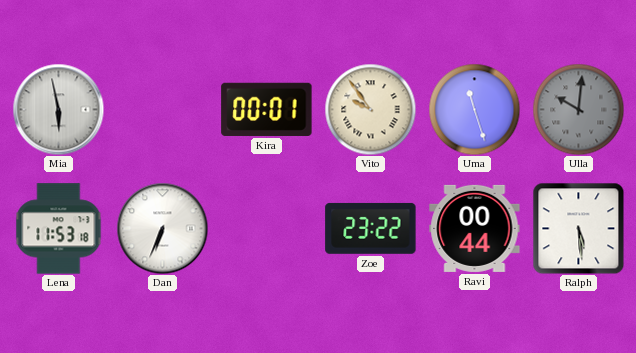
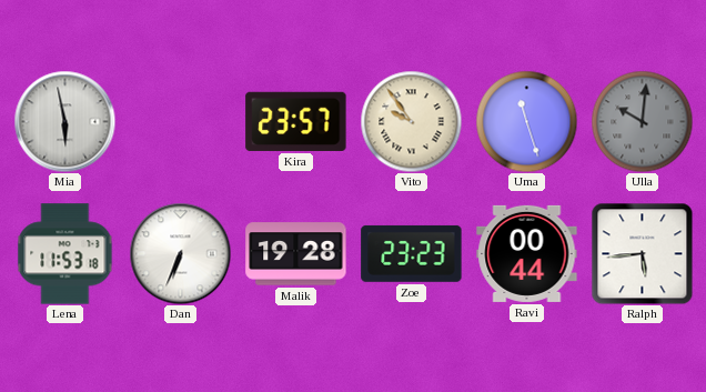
Kira: 00:01 -> 23:57
Malik: none -> 19:28
Zoe: 23:22 -> 23:23
Ralph: 5:29 -> 5:44
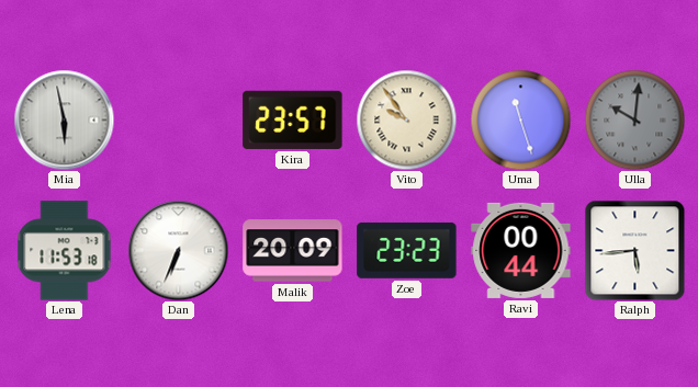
Malik: 19:28 -> 20:09
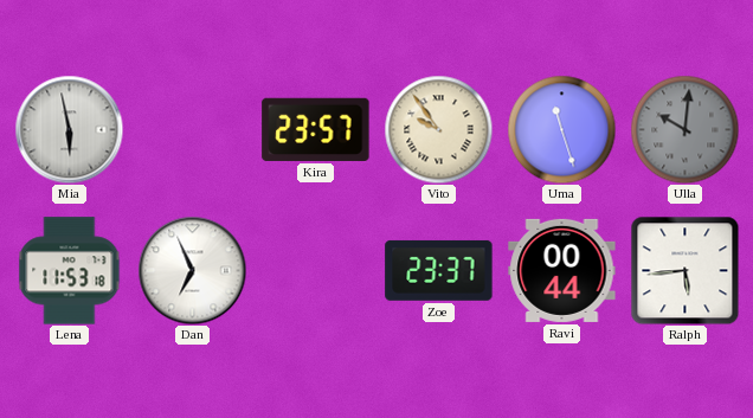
Dan: 6:34 -> 6:56
Malik: 20:09 -> none
Zoe: 23:23 -> 23:37
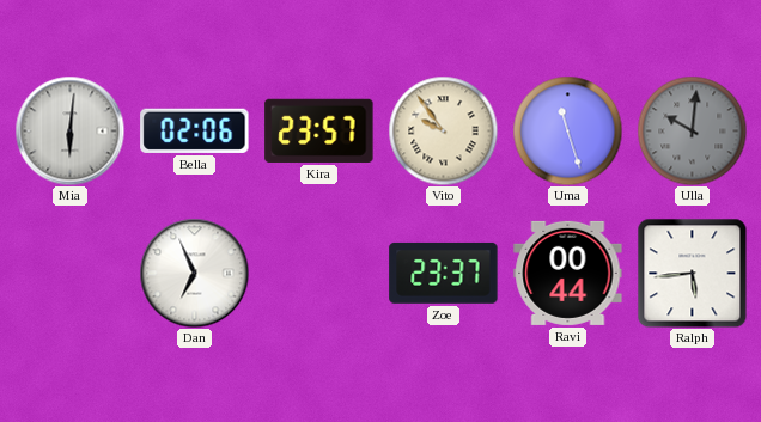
Mia: 5:58 -> 6:01
Bella: none -> 02:06
Lena: 11:53 -> none
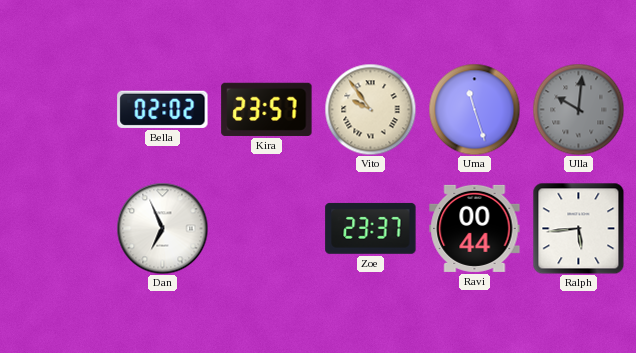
Mia: 6:01 -> none
Bella: 02:06 -> 02:02
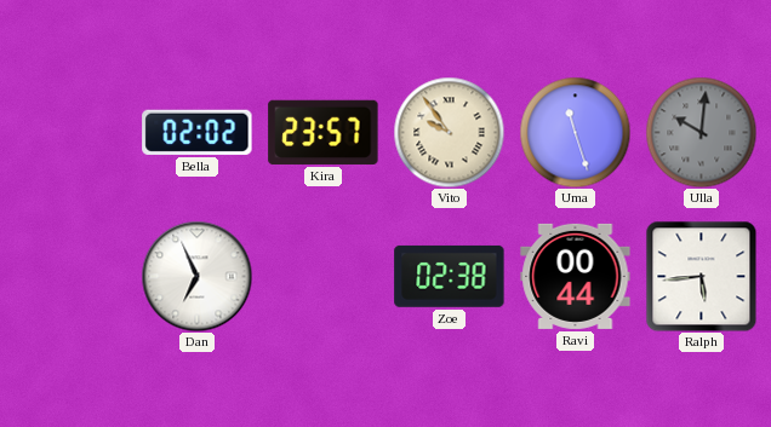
Zoe: 23:37 -> 02:38
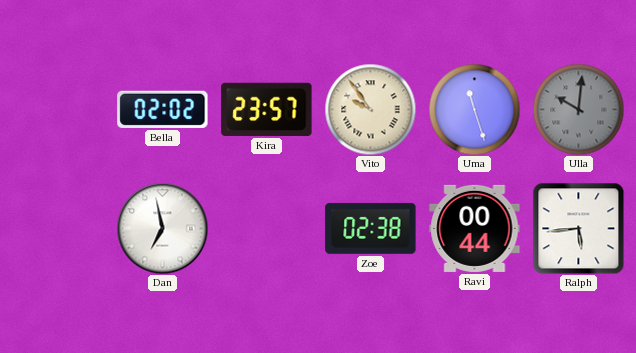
Dan: 6:56 -> 6:58
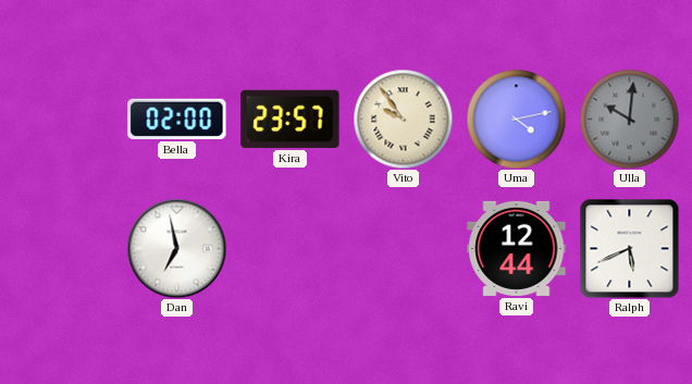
Bella: 02:02 -> 02:00
Uma: 11:27 -> 4:13
Zoe: 02:38 -> none
Ravi: 00:44 -> 12:44
Ralph: 5:44 -> 5:41
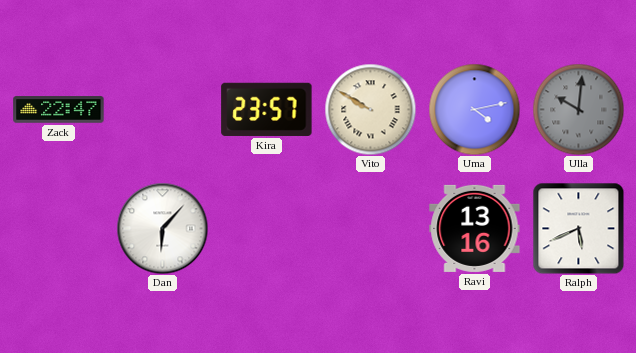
Zack: none -> 22:47
Bella: 02:00 -> none
Vito: 9:54 -> 9:50
Dan: 6:58 -> 6:07
Ravi: 12:44 -> 13:16
